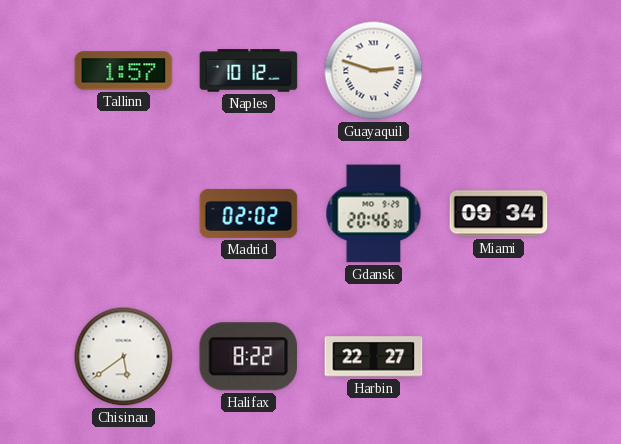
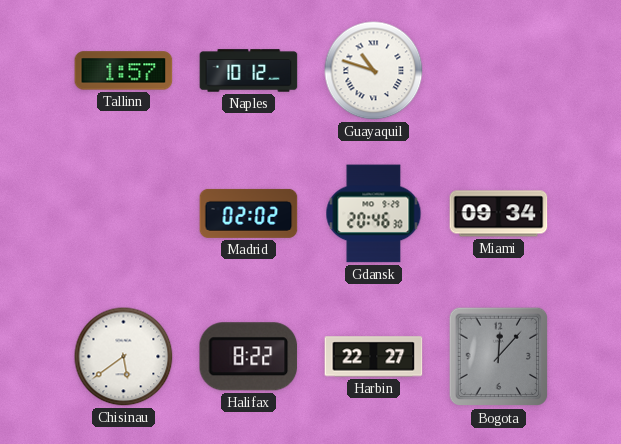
Guayaquil: 2:48 -> 10:48
Bogota: none -> 12:07
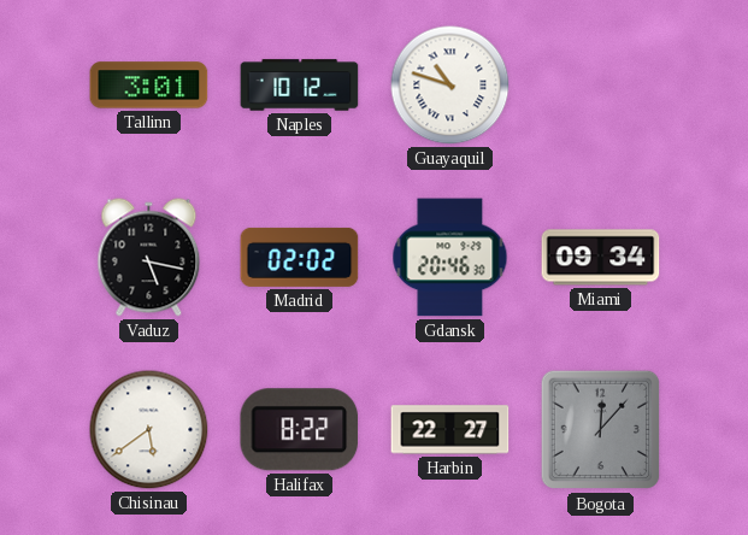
Tallinn: 1:57 -> 3:01
Vaduz: none -> 5:17
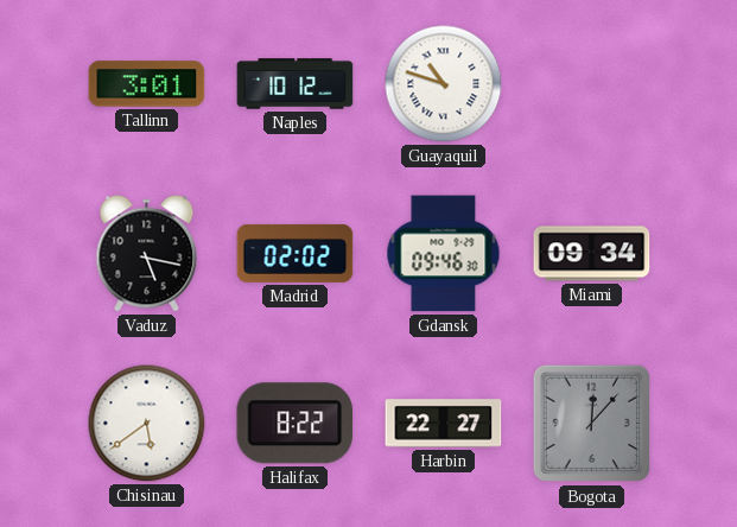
Gdansk: 20:46 -> 09:46
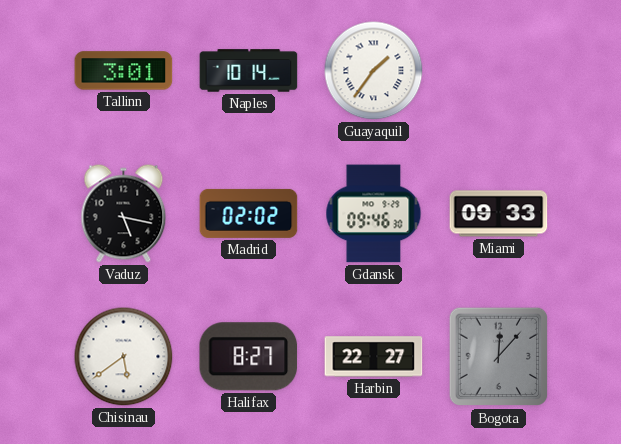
Naples: 10:12 -> 10:14
Guayaquil: 10:48 -> 1:36
Miami: 09:34 -> 09:33
Halifax: 8:22 -> 8:27
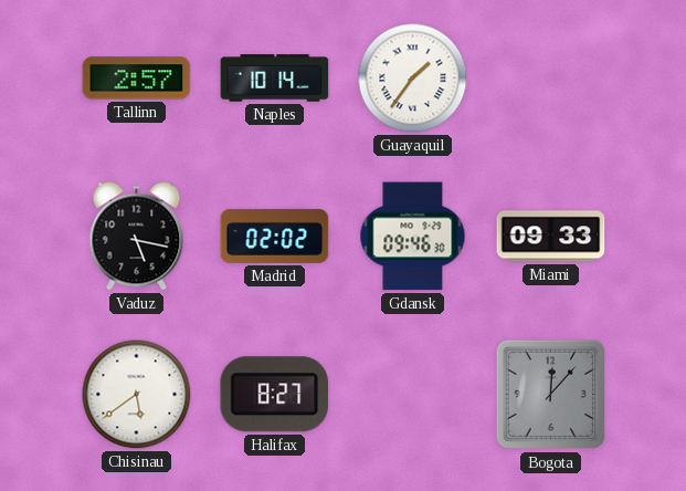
Tallinn: 3:01 -> 2:57
Harbin: 22:27 -> none
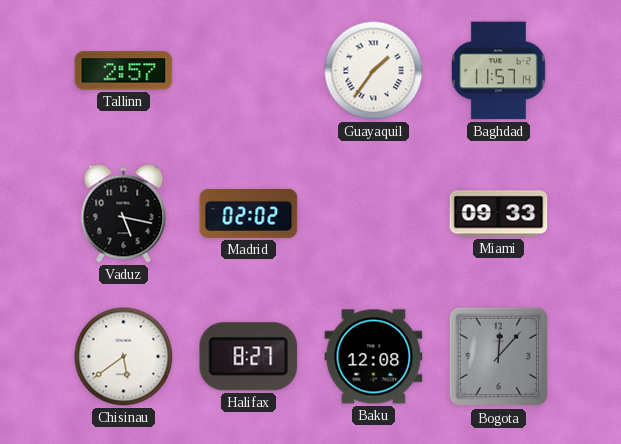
Naples: 10:14 -> none
Baghdad: none -> 11:57
Gdansk: 09:46 -> none
Baku: none -> 12:08
